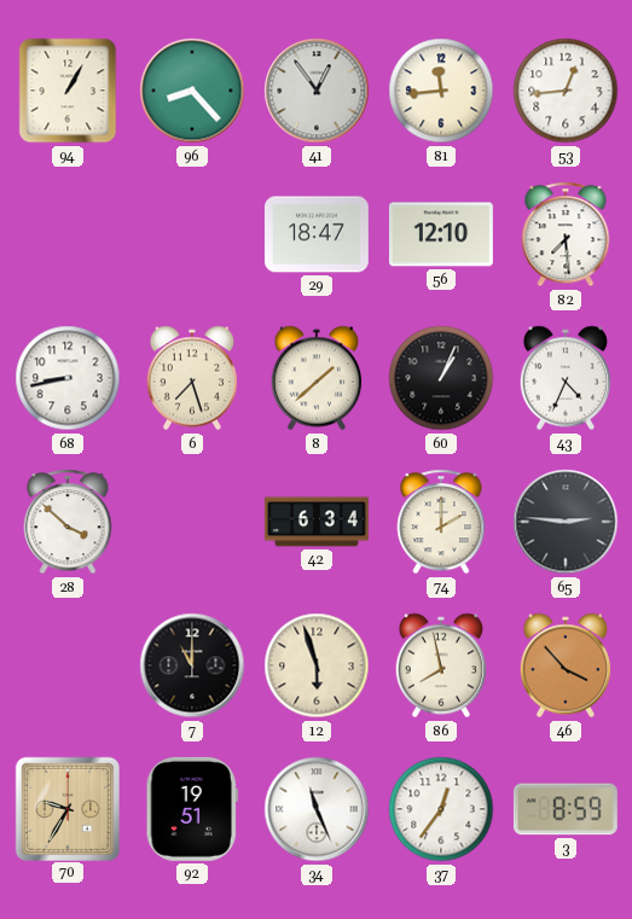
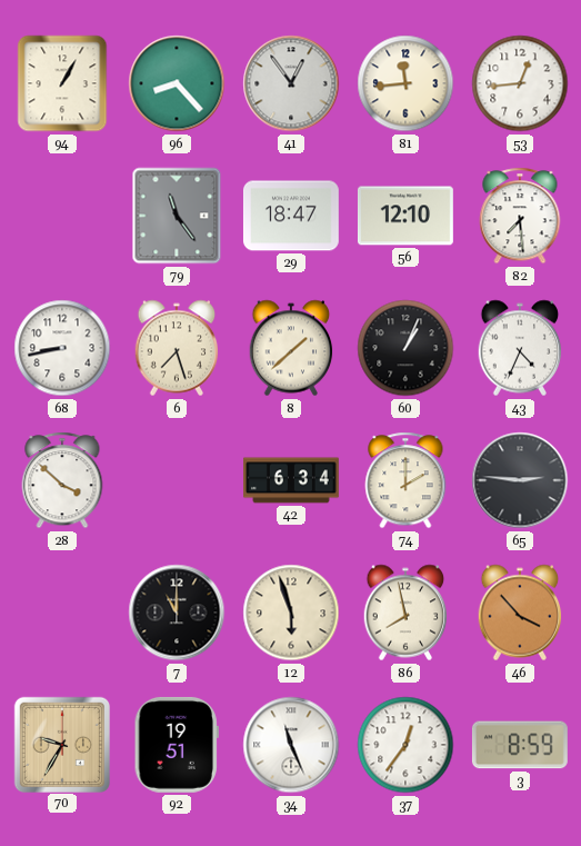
79: none -> 11:24
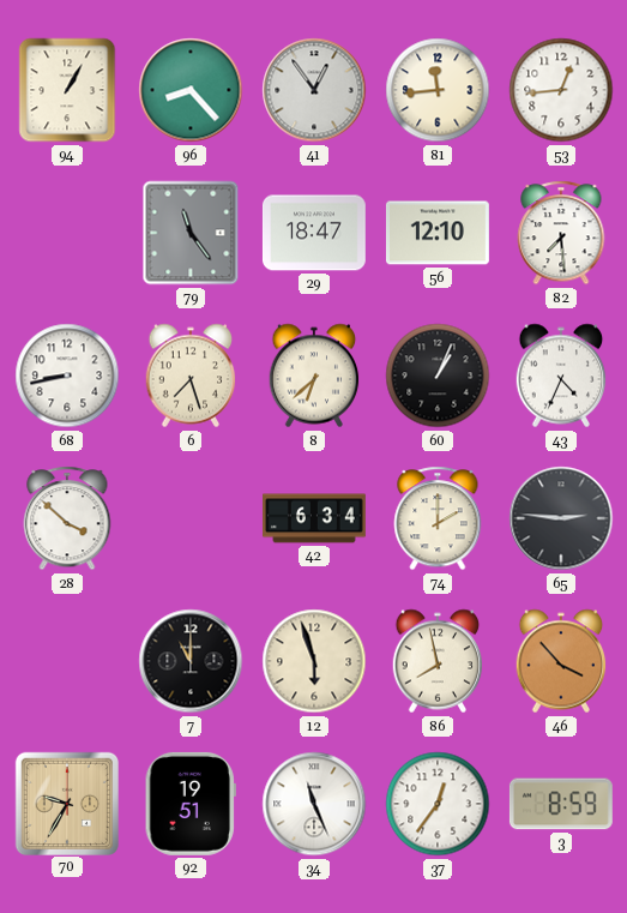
8: 1:38 -> 6:38
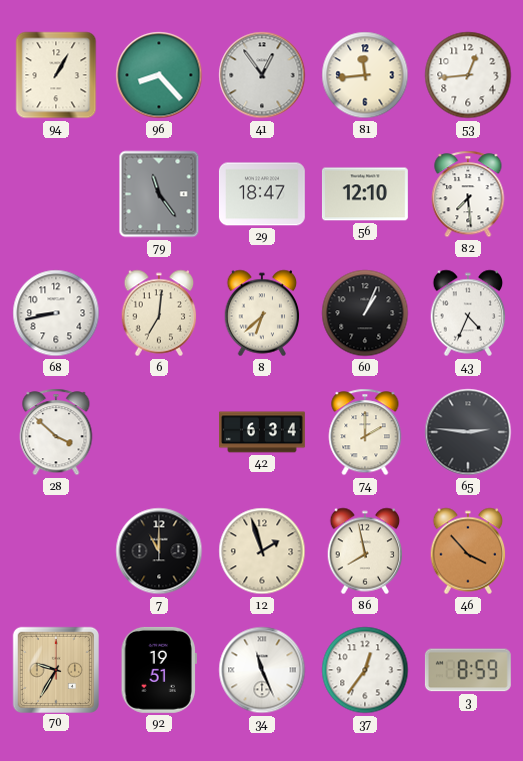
6: 7:27 -> 7:01
12: 5:57 -> 1:57
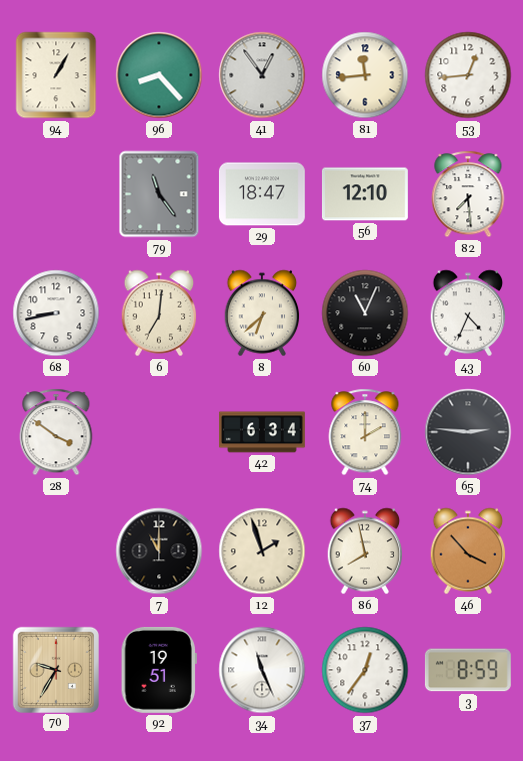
60: 1:04 -> 11:04
28: 3:52 -> 3:51
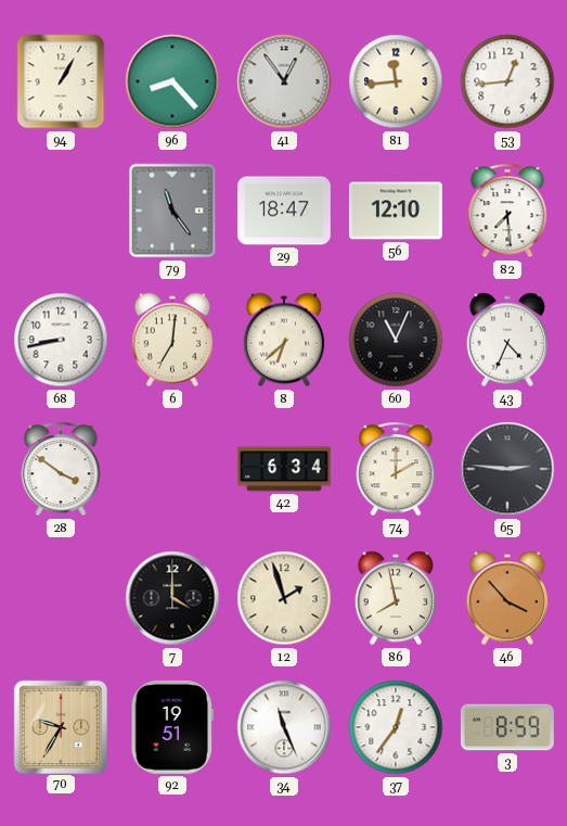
7: 11:00 -> 4:00
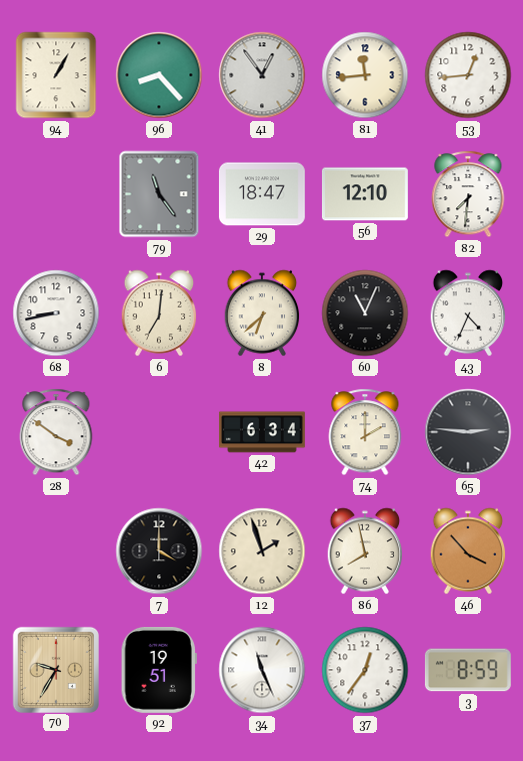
82: 7:29 -> 7:31
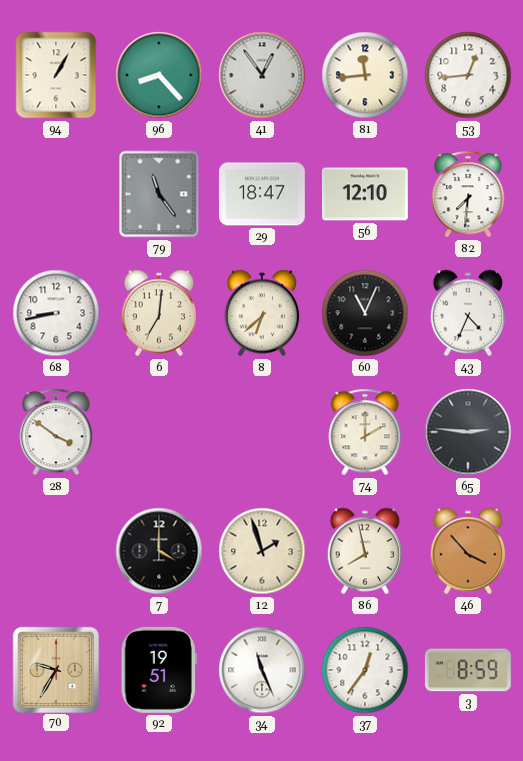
42: 6:34 -> none
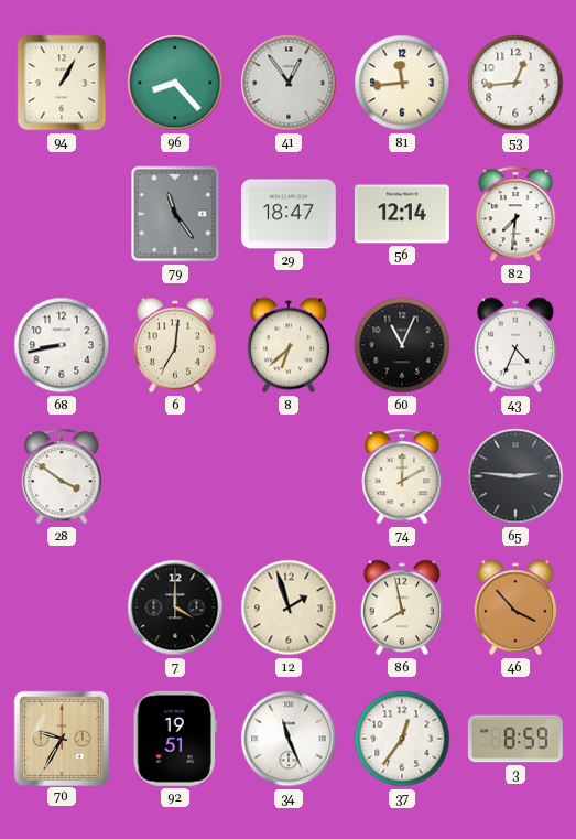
56: 12:10 -> 12:14
